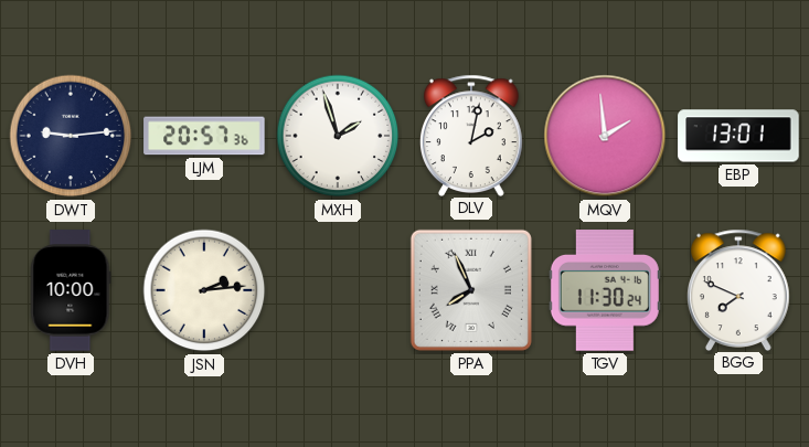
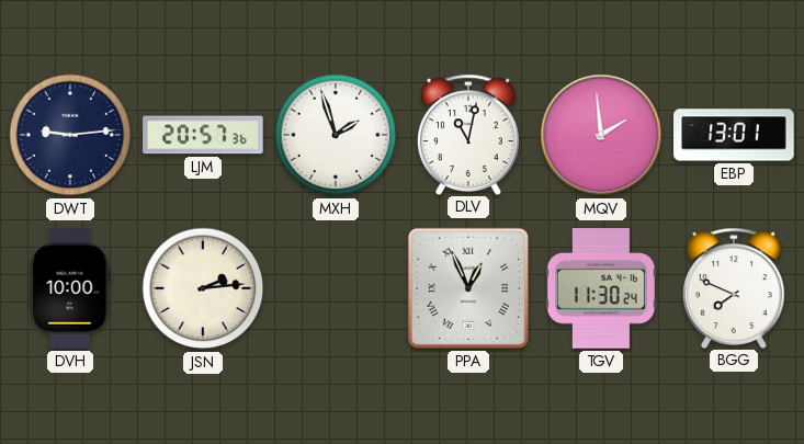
DLV: 2:02 -> 11:02
PPA: 7:56 -> 12:56
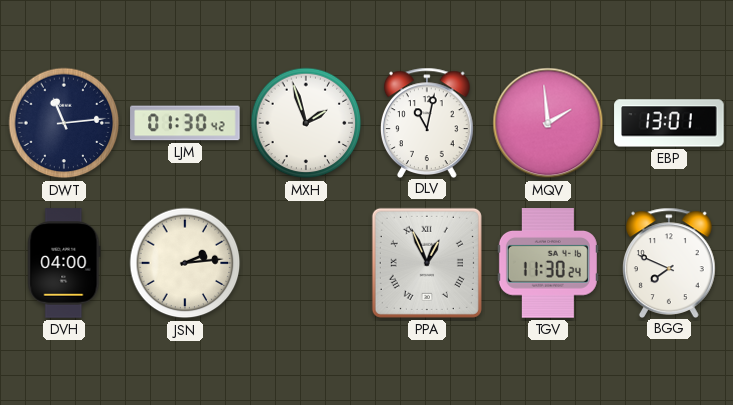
DWT: 9:14 -> 11:14
LJM: 20:57 -> 01:30
DVH: 10:00 -> 04:00
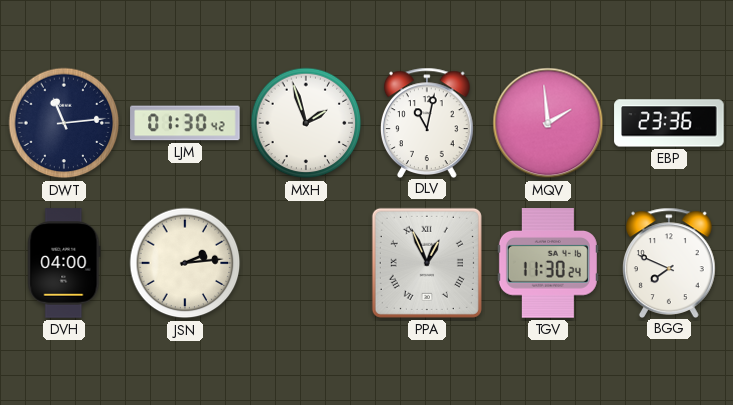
EBP: 13:01 -> 23:36
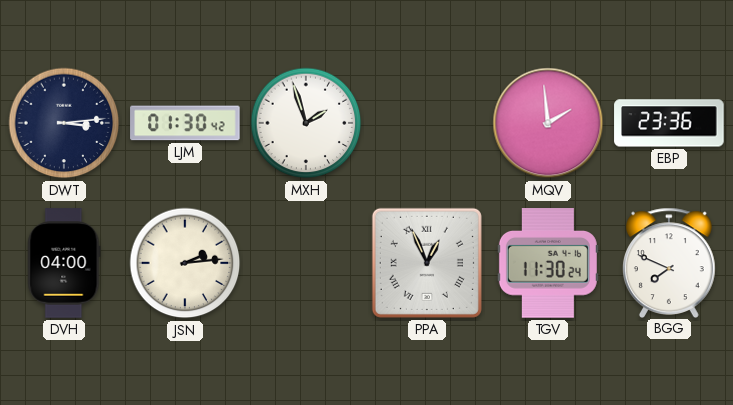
DWT: 11:14 -> 3:14
DLV: 11:02 -> none
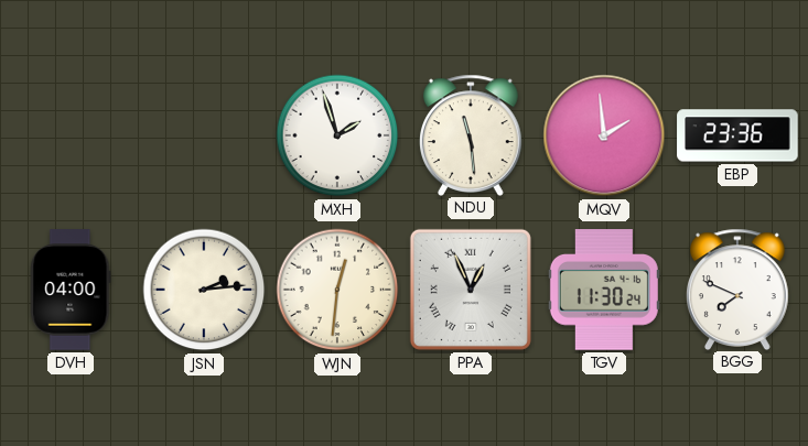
DWT: 3:14 -> none
LJM: 01:30 -> none
NDU: none -> 11:29
WJN: none -> 12:31
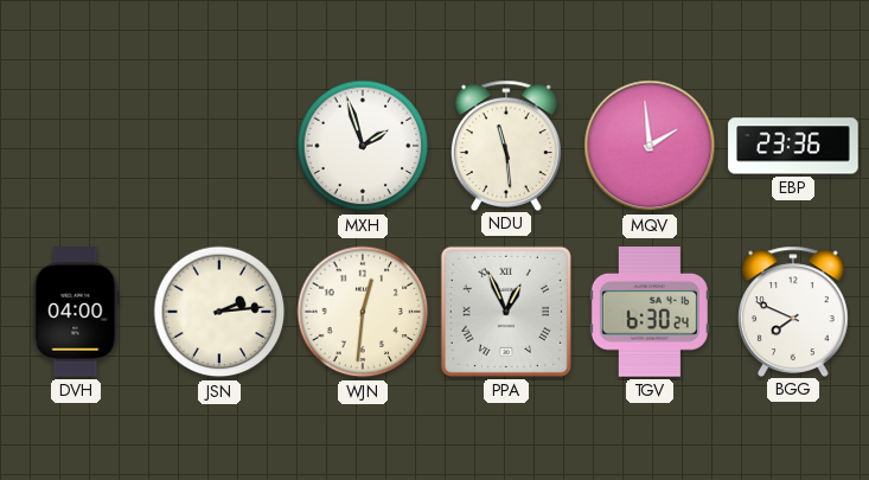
TGV: 11:30 -> 6:30
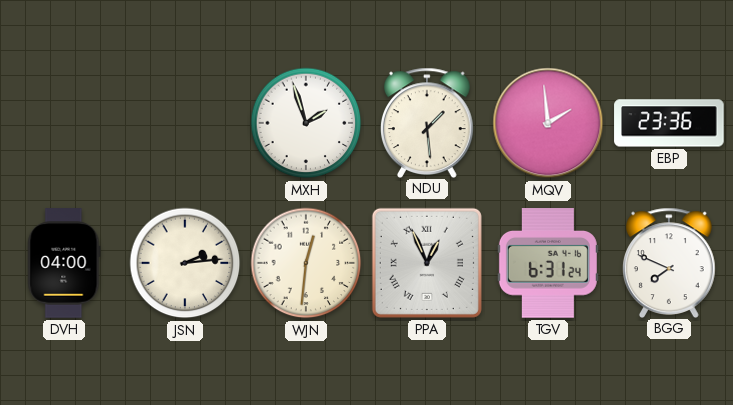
NDU: 11:29 -> 1:29
TGV: 6:30 -> 6:31
